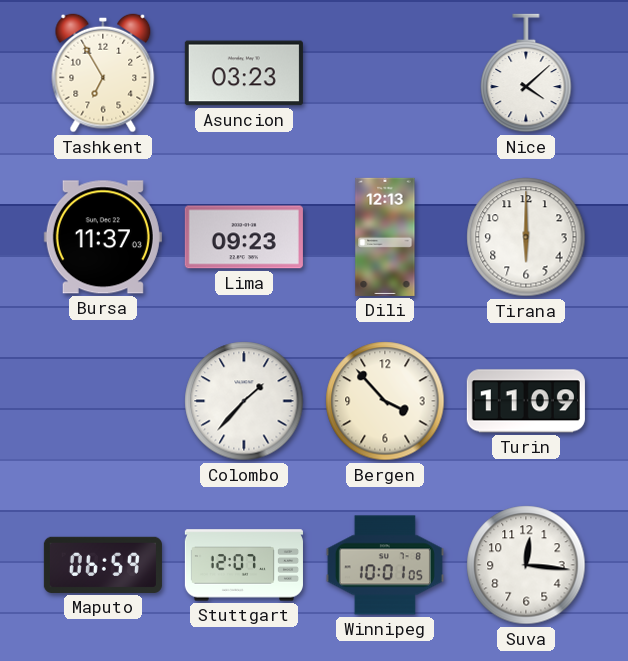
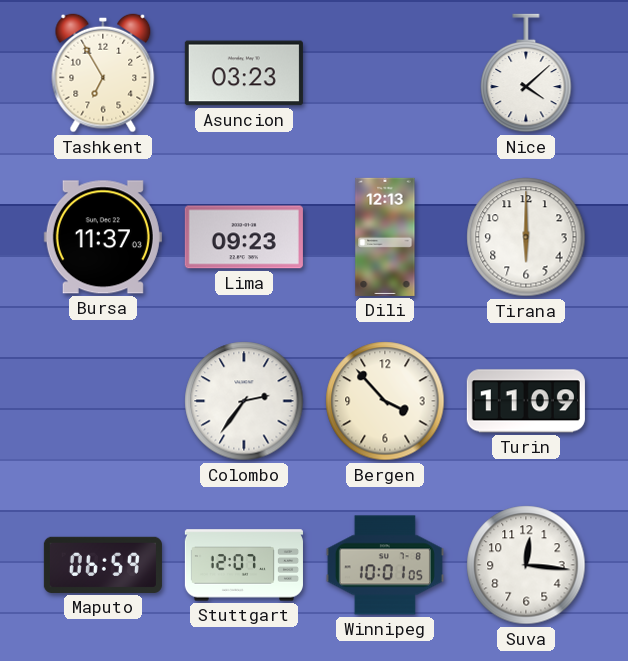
Colombo: 1:37 -> 2:36
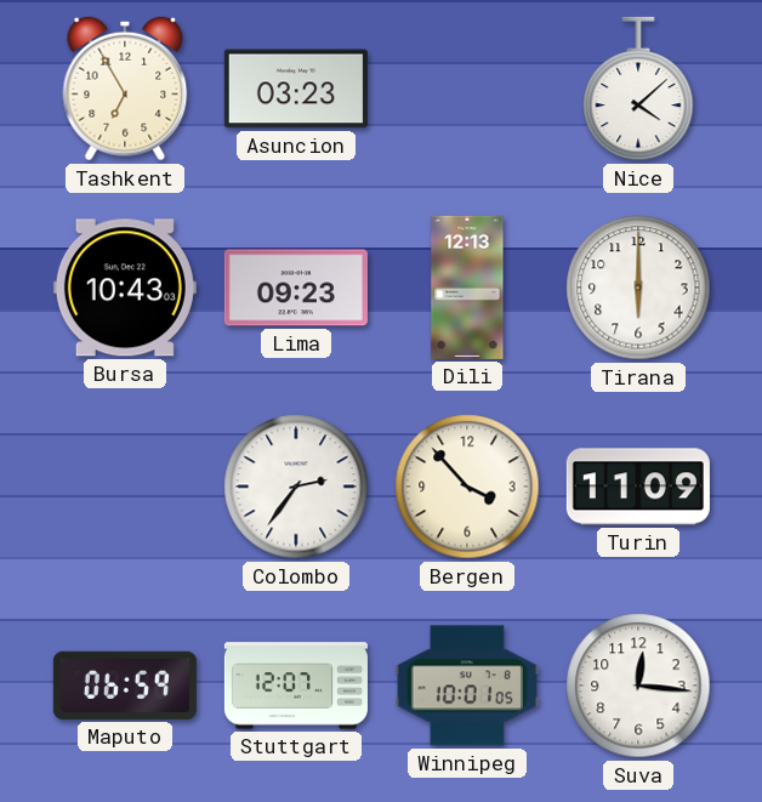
Bursa: 11:37 -> 10:43
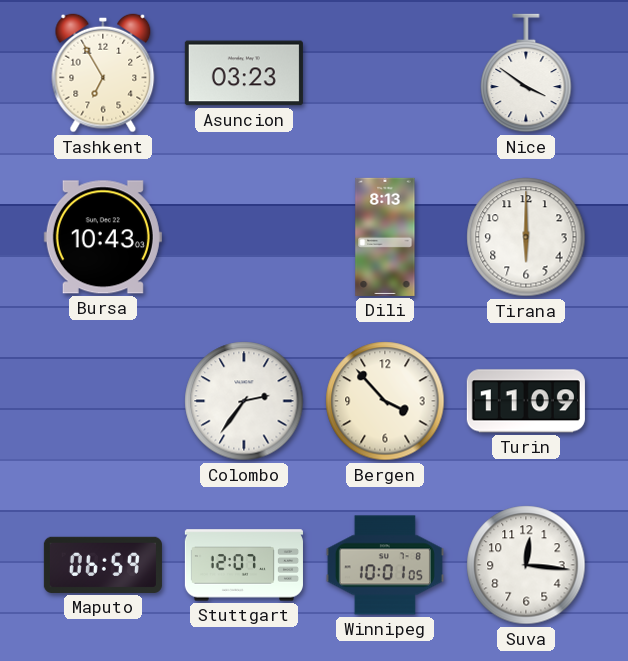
Nice: 4:08 -> 3:51
Lima: 09:23 -> none
Dili: 12:13 -> 8:13
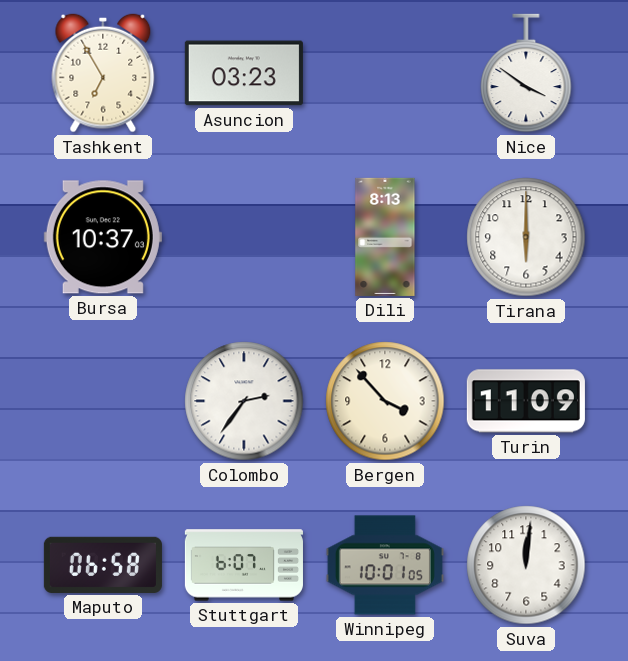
Bursa: 10:43 -> 10:37
Maputo: 06:59 -> 06:58
Stuttgart: 12:07 -> 6:07
Suva: 12:16 -> 12:01
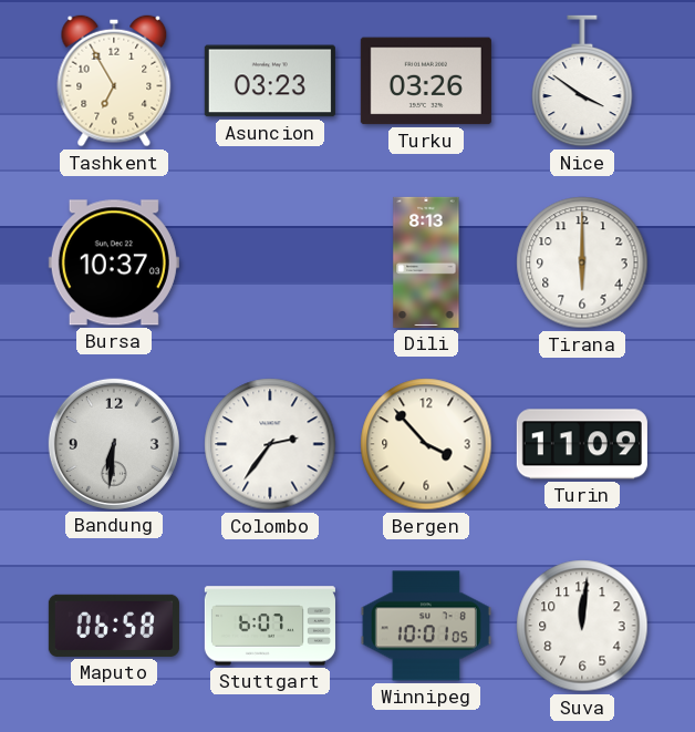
Turku: none -> 03:26
Bandung: none -> 6:31
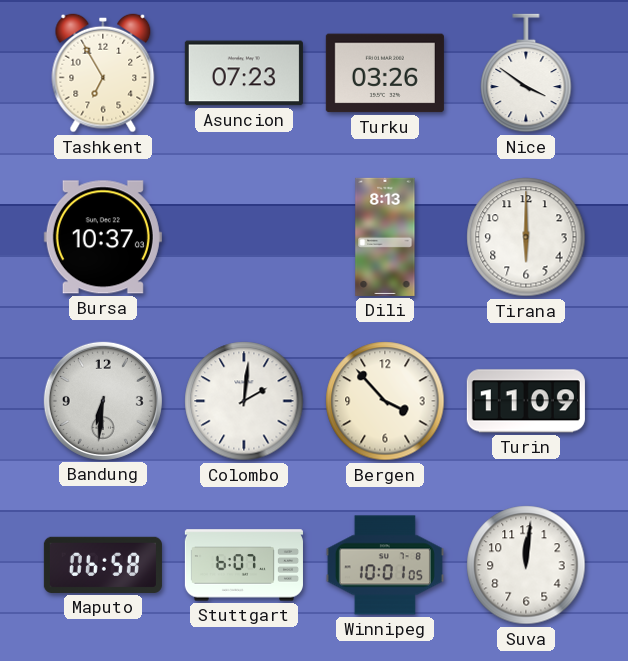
Asuncion: 03:23 -> 07:23
Colombo: 2:36 -> 2:01
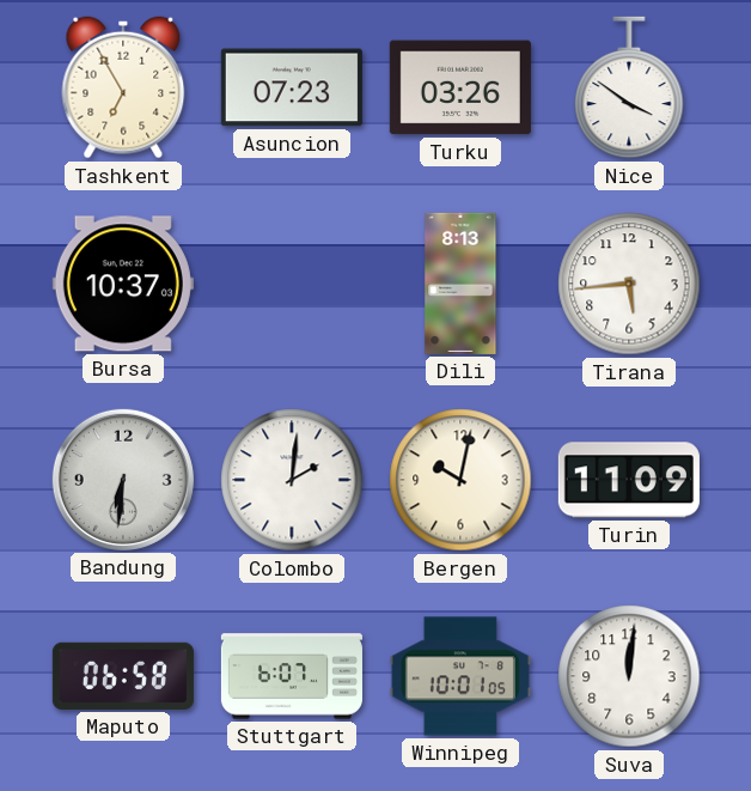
Tirana: 6:00 -> 5:44
Bergen: 3:53 -> 10:02
